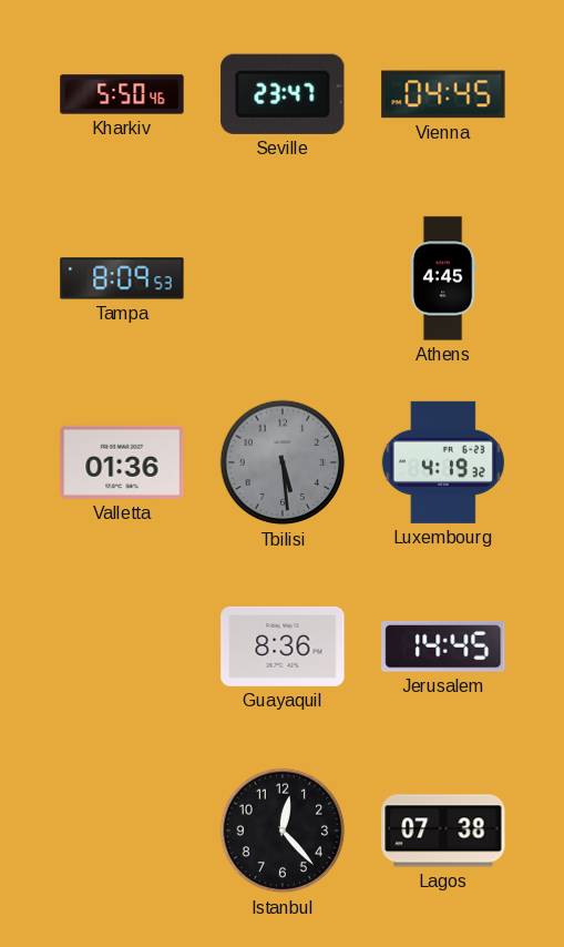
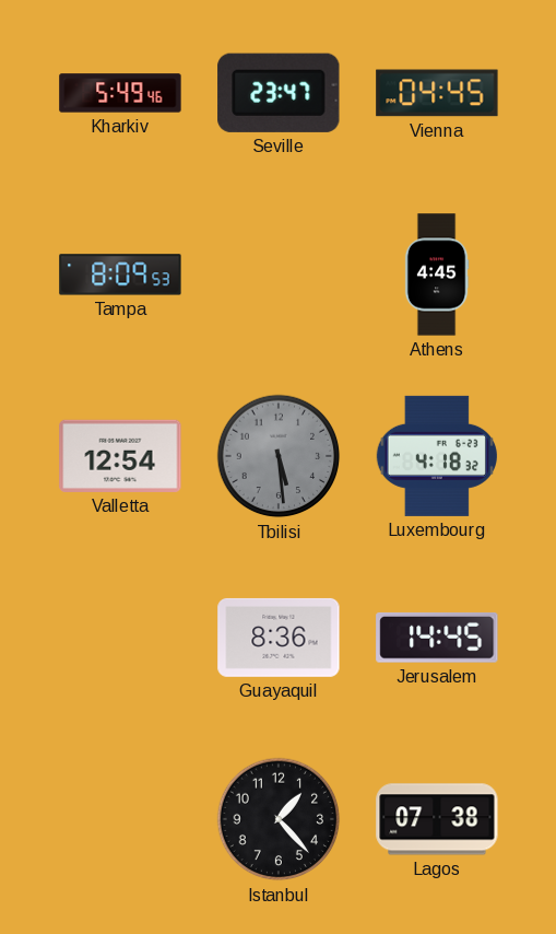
Kharkiv: 5:50 -> 5:49
Valletta: 01:36 -> 12:54
Luxembourg: 4:19 -> 4:18
Istanbul: 12:23 -> 1:23
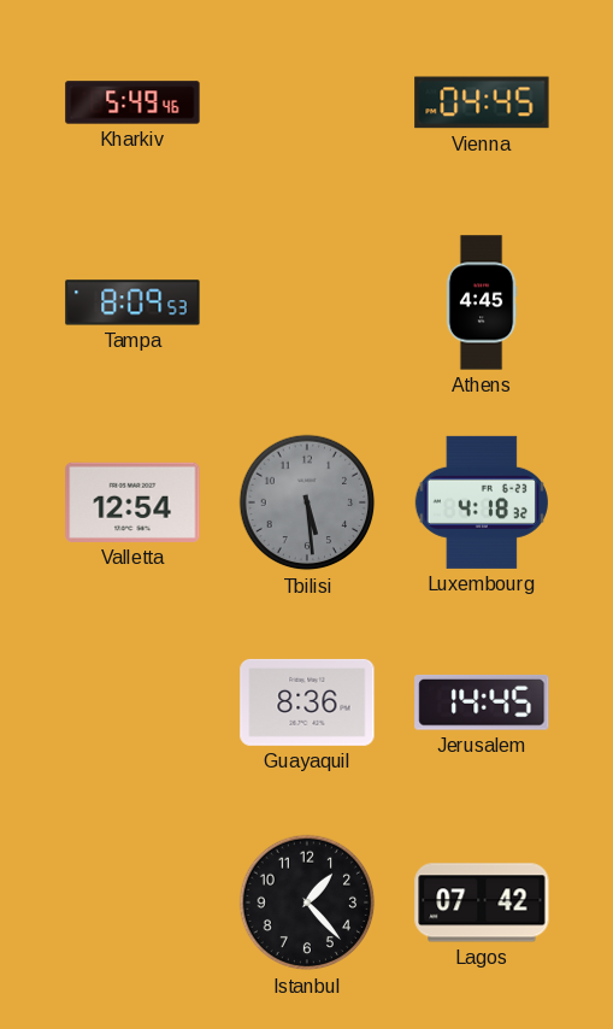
Seville: 23:47 -> none
Lagos: 07:38 -> 07:42
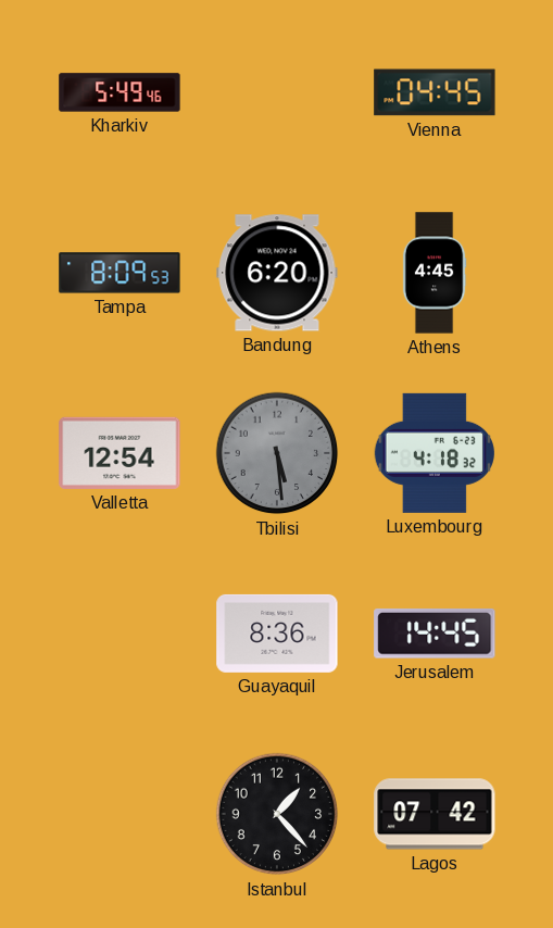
Bandung: none -> 6:20
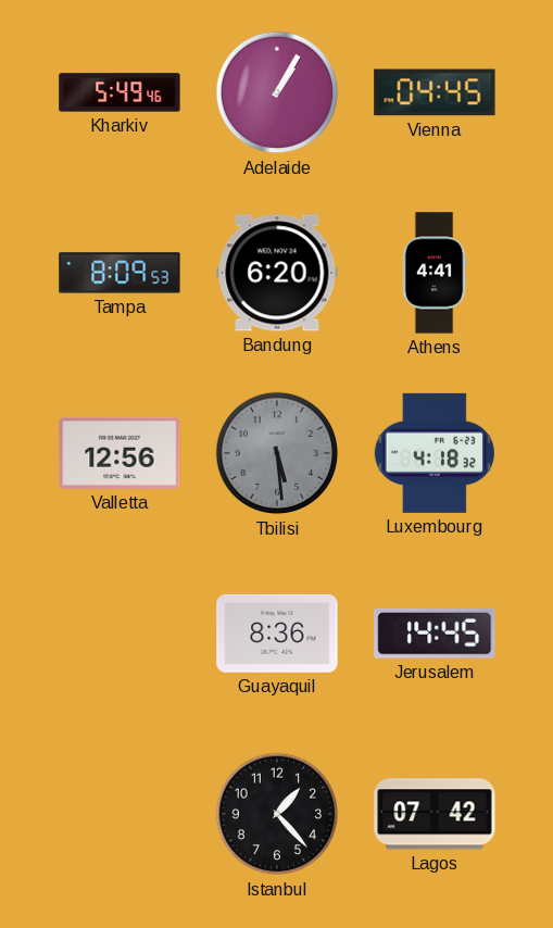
Adelaide: none -> 1:05
Athens: 4:45 -> 4:41
Valletta: 12:54 -> 12:56
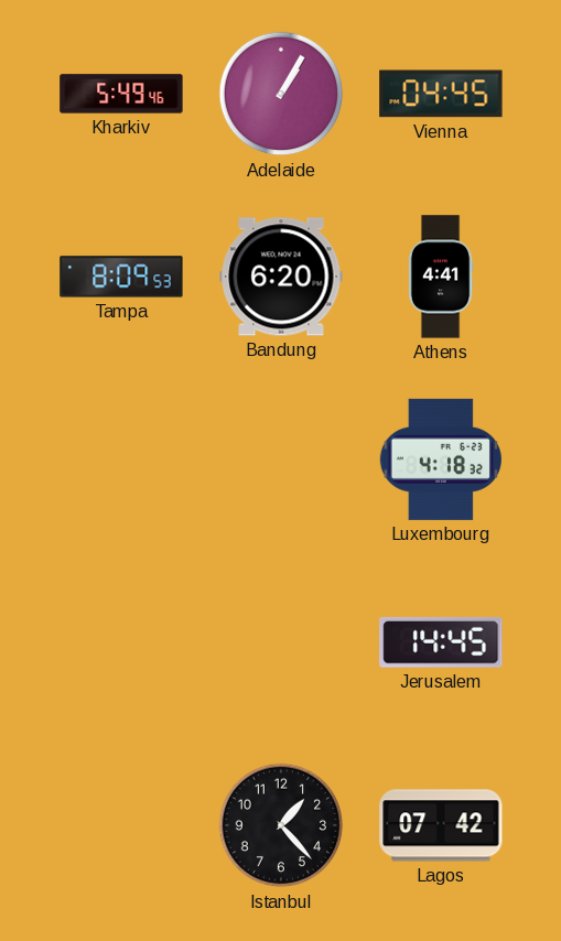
Valletta: 12:56 -> none
Tbilisi: 5:29 -> none
Guayaquil: 8:36 -> none
